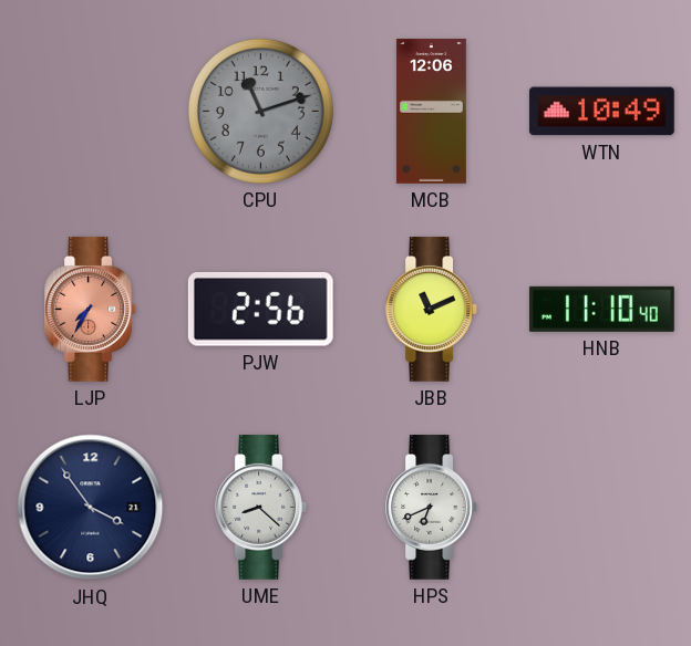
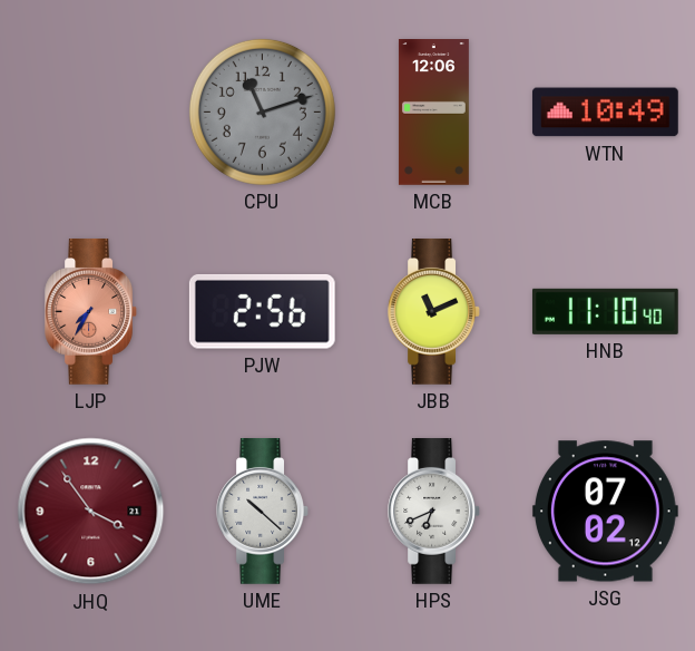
JHQ dial: navy -> burgundy
UME: 8:22 -> 10:22
JSG: none -> 07:02
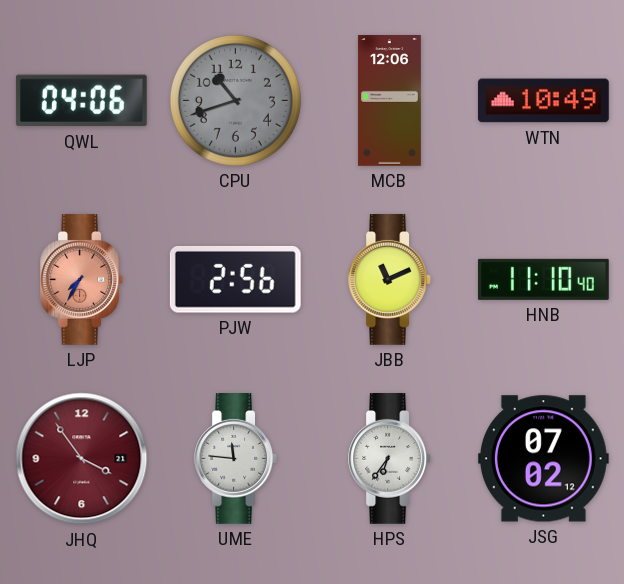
QWL: none -> 04:06
CPU: 11:12 -> 10:42
UME: 10:22 -> 11:46
HPS: 6:41 -> 6:36
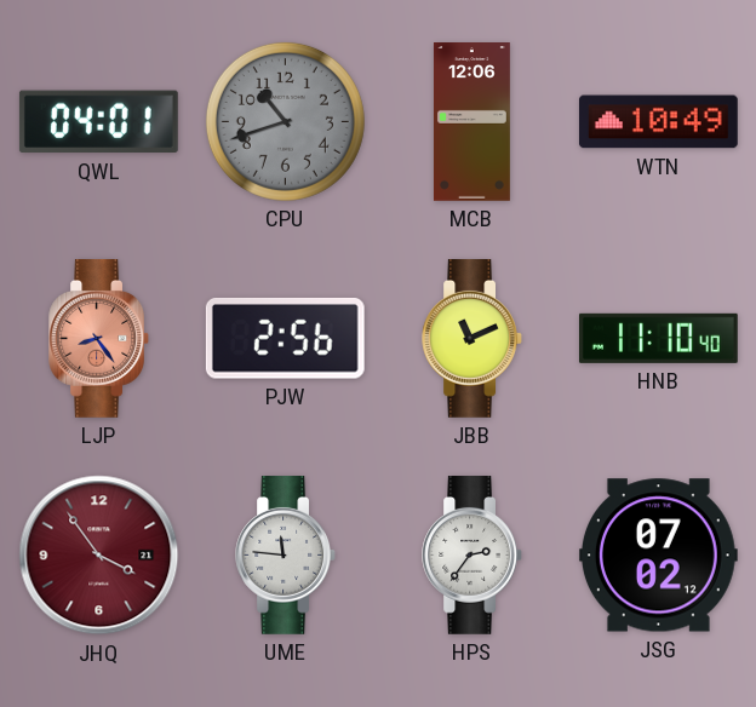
QWL: 04:06 -> 04:01
LJP: 7:35 -> 8:24
HPS: 6:36 -> 2:36
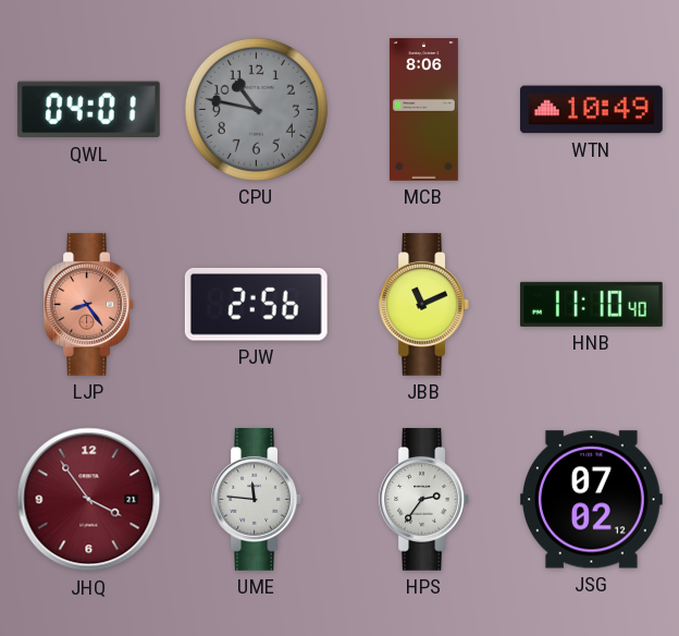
CPU: 10:42 -> 10:47
MCB: 12:06 -> 8:06
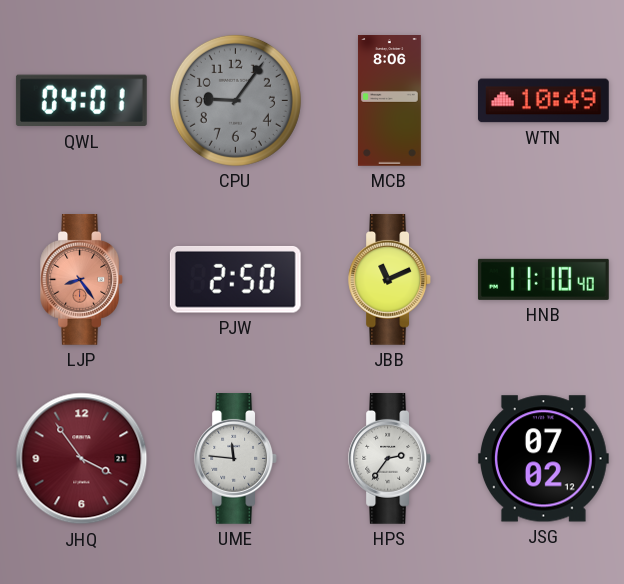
CPU: 10:47 -> 9:06
PJW: 2:56 -> 2:50
